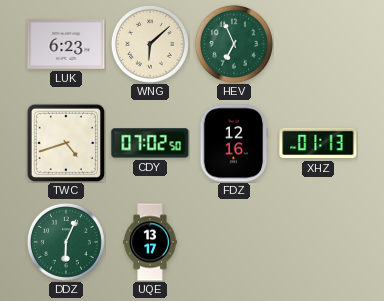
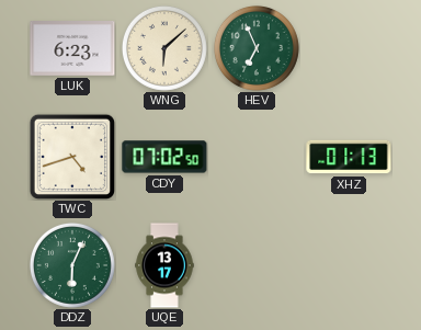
FDZ: 12:16 -> none
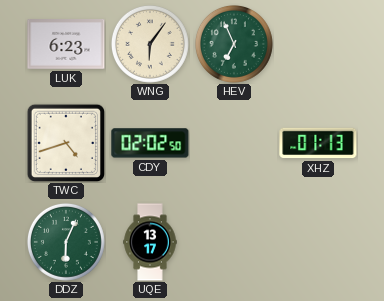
WNG: 6:08 -> 6:06
CDY: 07:02 -> 02:02
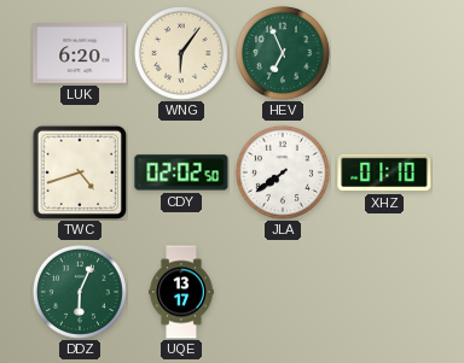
LUK: 6:23 -> 6:20
JLA: none -> 7:39
XHZ: 01:13 -> 01:10
